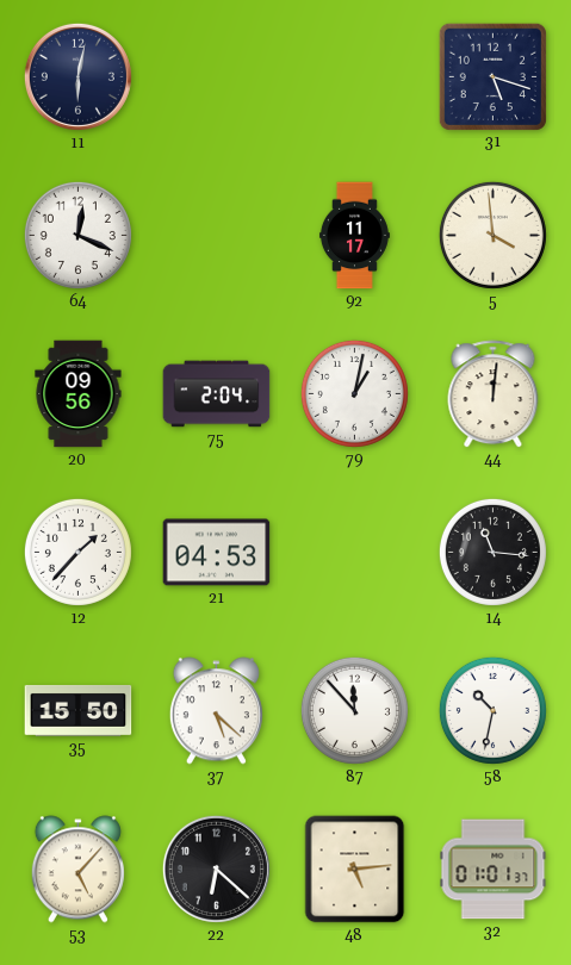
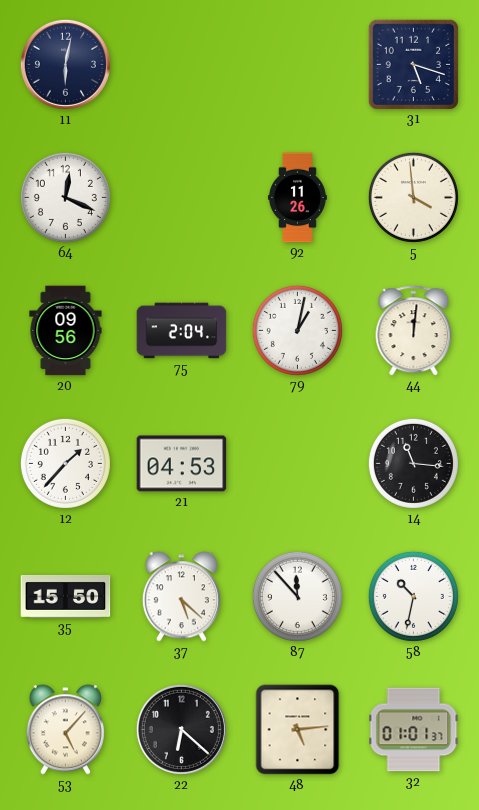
92: 11:17 -> 11:26
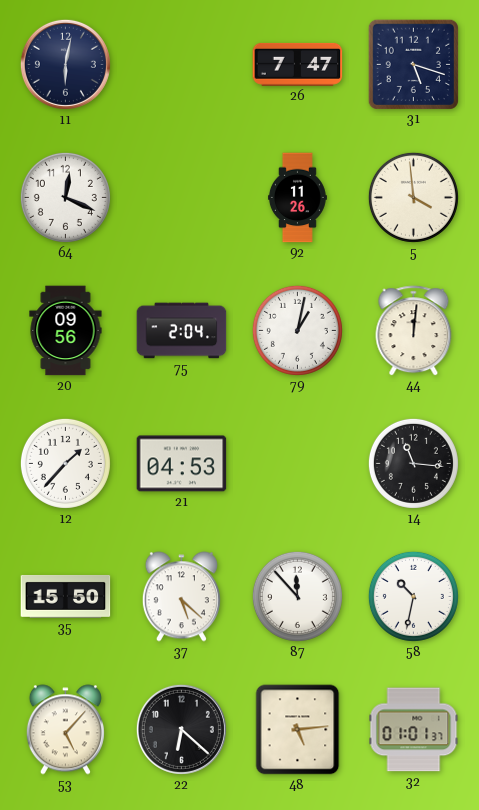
26: none -> 7:47
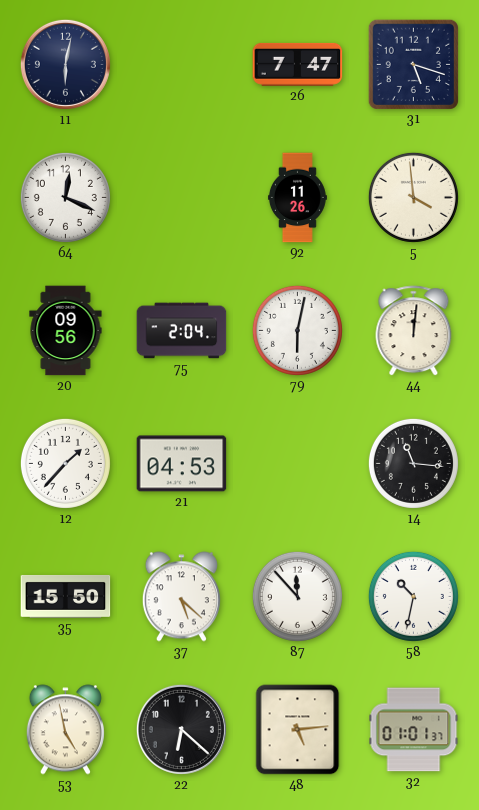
79: 1:02 -> 6:02
53: 5:07 -> 4:58
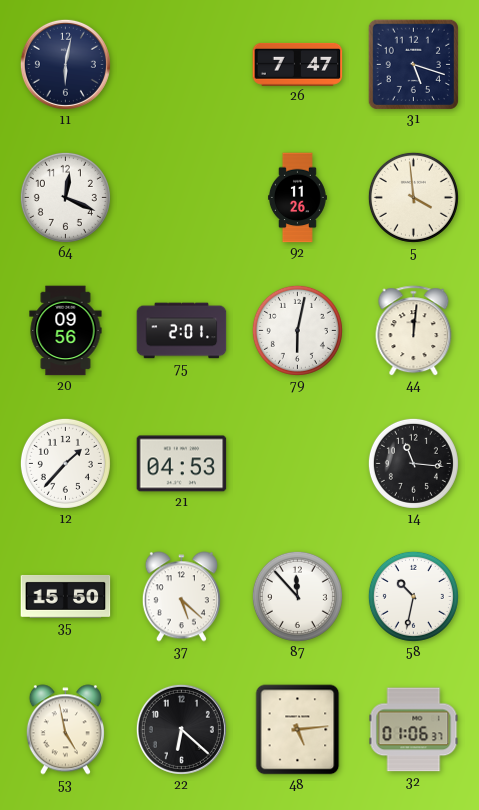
75: 2:04 -> 2:01
32: 01:01 -> 01:06
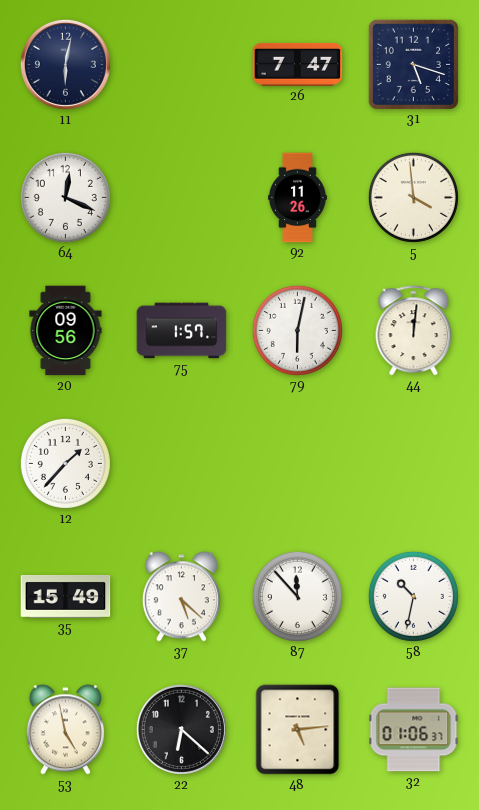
75: 2:01 -> 1:57
21: 04:53 -> none
14: 11:16 -> none
35: 15:50 -> 15:49
